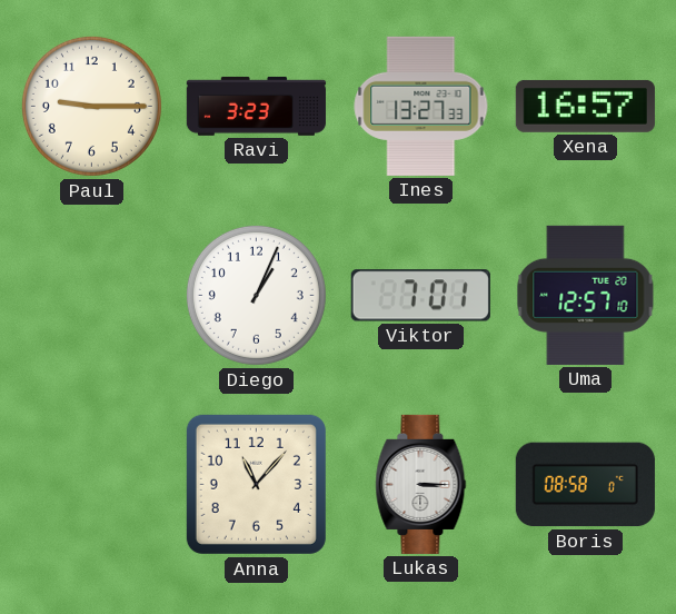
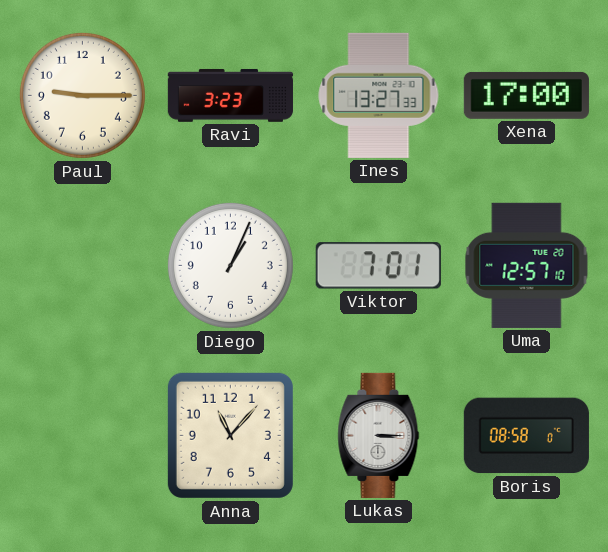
Xena: 16:57 -> 17:00
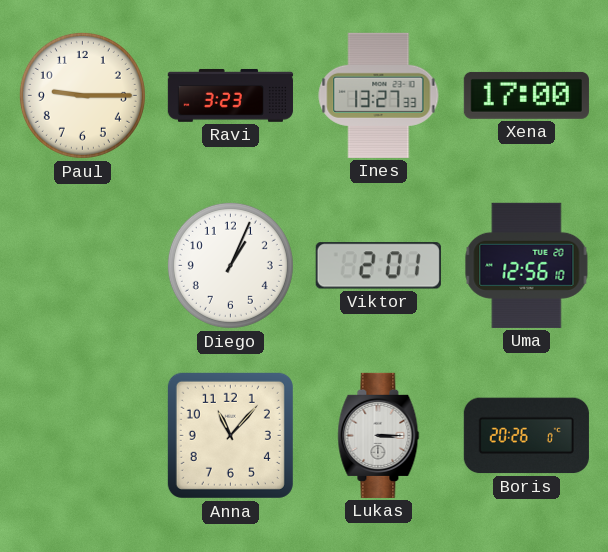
Viktor: 7:01 -> 2:01
Uma: 12:57 -> 12:56
Boris: 08:58 -> 20:26
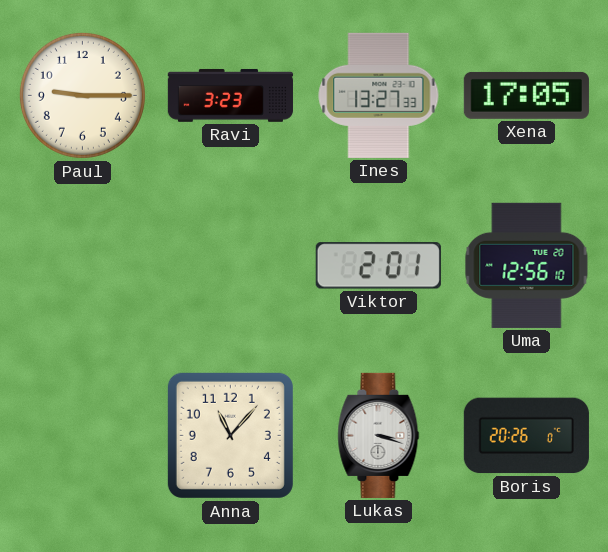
Xena: 17:00 -> 17:05
Diego: 1:04 -> none
Lukas: 3:15 -> 3:18
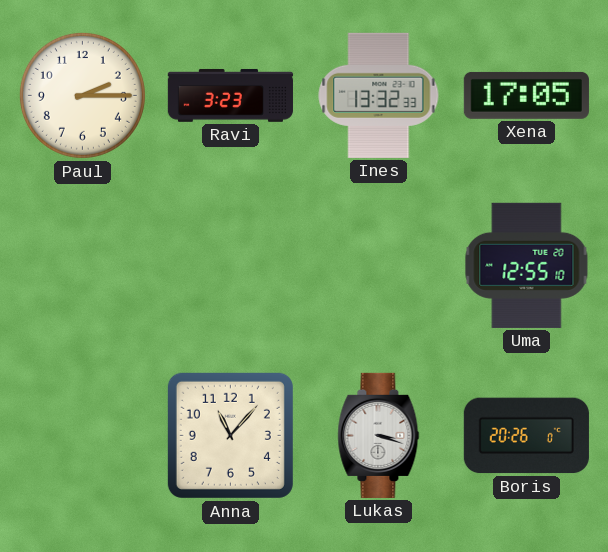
Paul: 9:15 -> 2:15
Ines: 13:27 -> 13:32
Viktor: 2:01 -> none
Uma: 12:56 -> 12:55
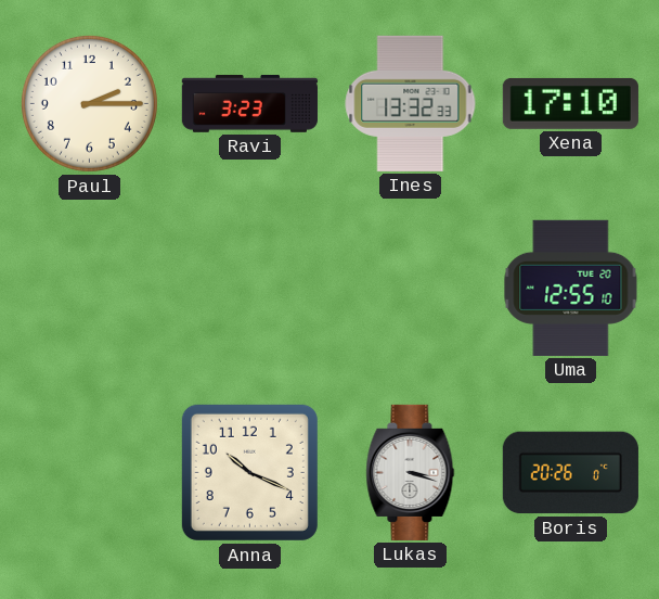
Xena: 17:05 -> 17:10
Anna: 11:07 -> 10:19
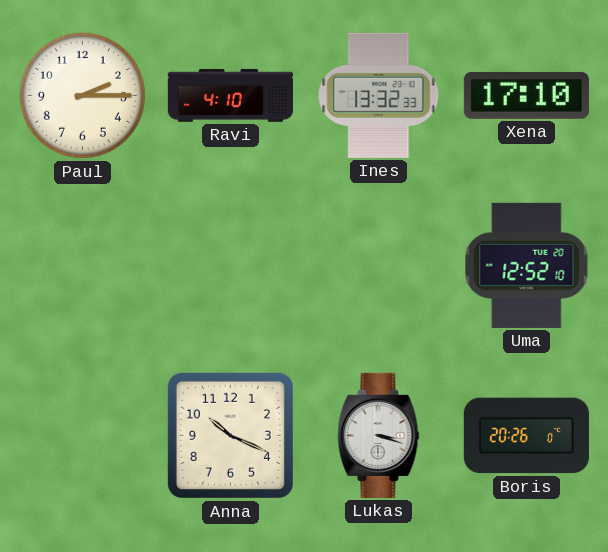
Ravi: 3:23 -> 4:10
Uma: 12:55 -> 12:52
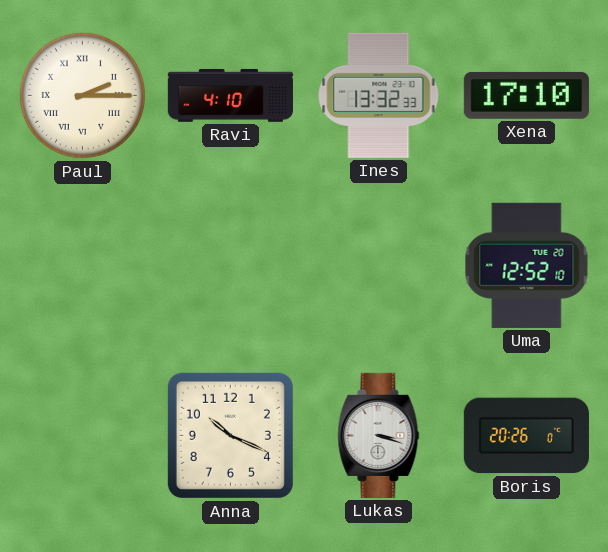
Paul numerals: Arabic -> Roman
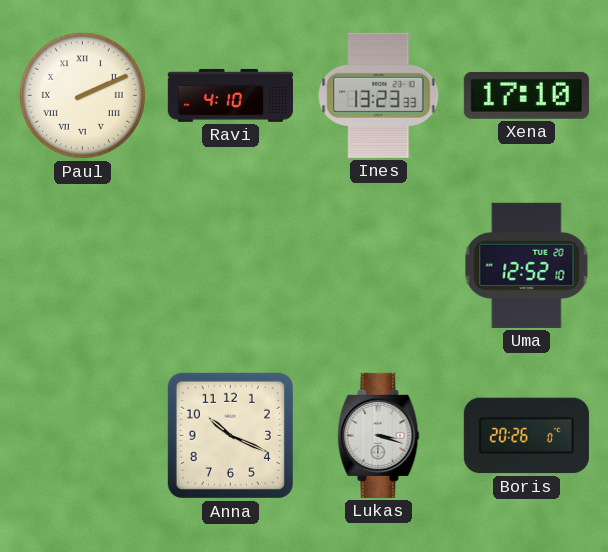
Paul: 2:15 -> 2:11
Ines: 13:32 -> 13:23
